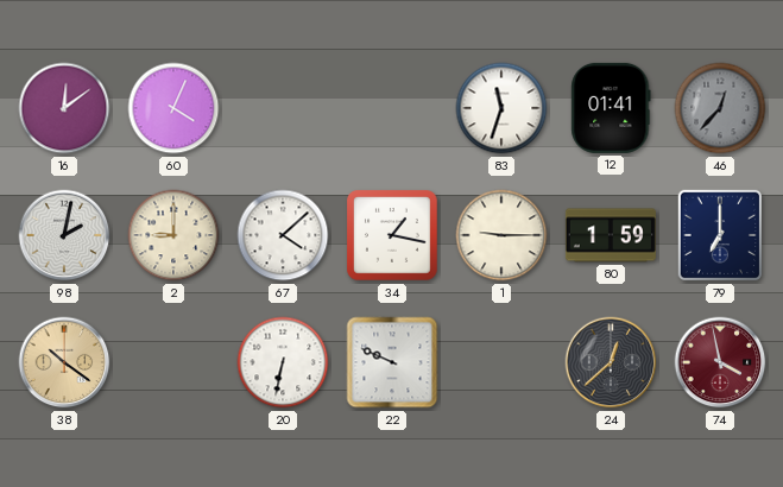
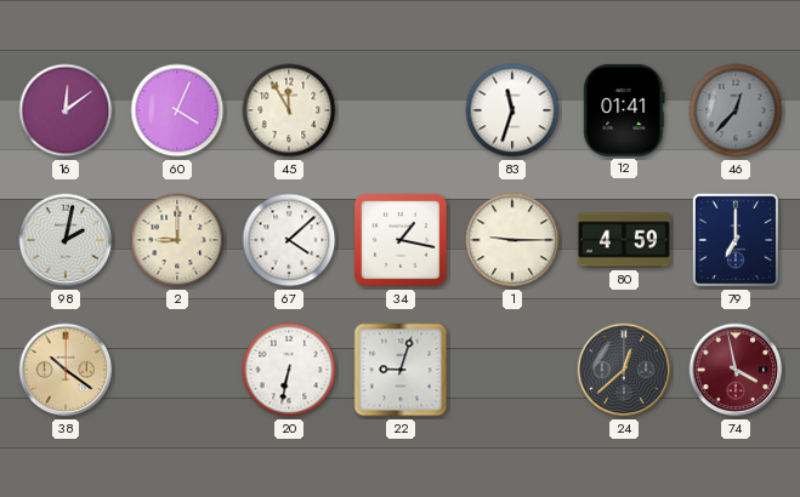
45: none -> 11:55
80: 1:59 -> 4:59
22: 9:49 -> 9:03
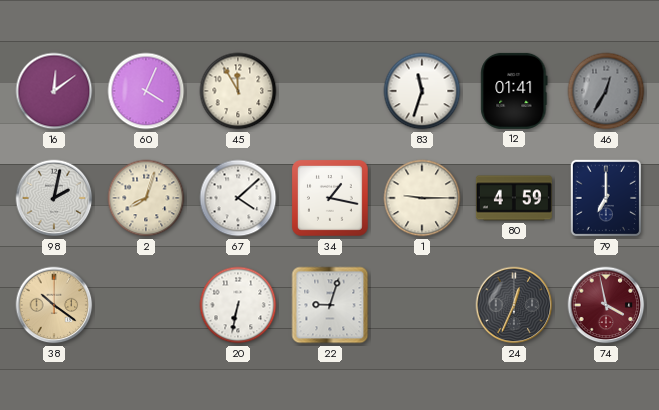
46: 12:37 -> 12:35
2: 9:00 -> 8:03
24: 12:38 -> 12:34
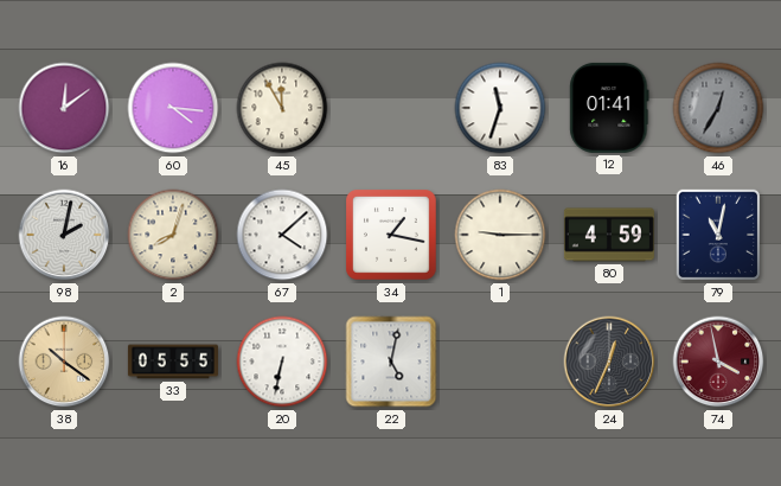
60: 4:04 -> 4:16
79: 7:00 -> 11:02
33: none -> 05:55
22: 9:03 -> 5:02
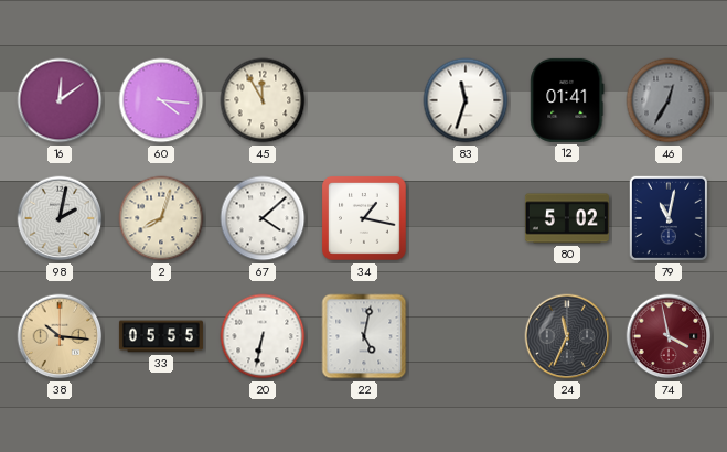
1: 9:15 -> none
80: 4:59 -> 5:02
38: 10:21 -> 10:16
24: 12:34 -> 11:34
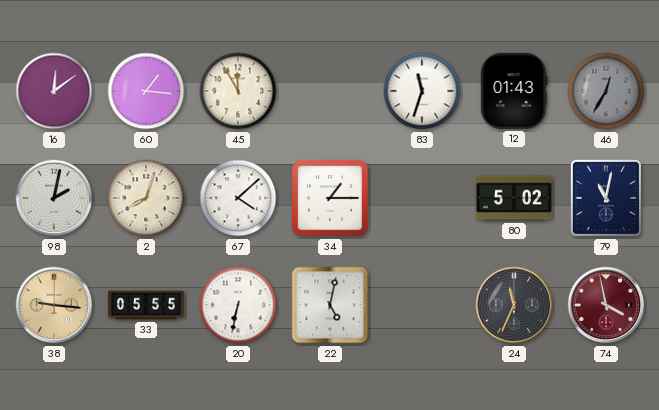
60: 4:16 -> 1:16
12: 01:41 -> 01:43
34: 1:17 -> 1:15
38: 10:16 -> 9:16
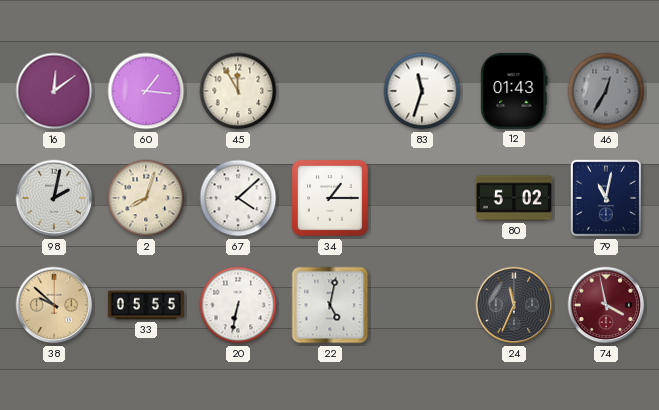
38: 9:16 -> 9:52
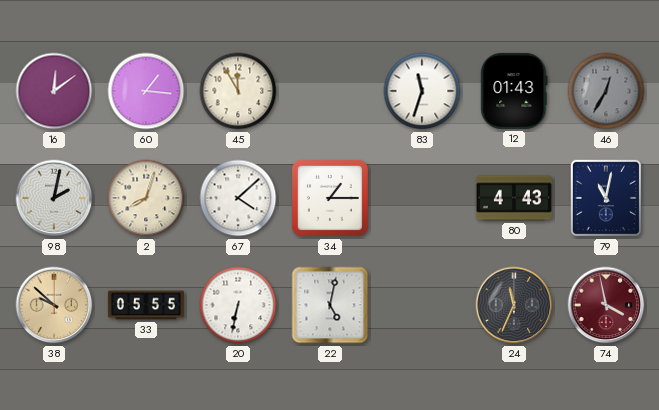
80: 5:02 -> 4:43
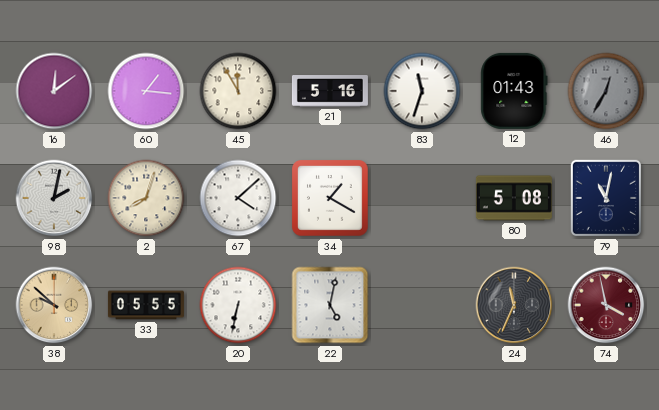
21: none -> 5:16
34: 1:15 -> 1:20
80: 4:43 -> 5:08
